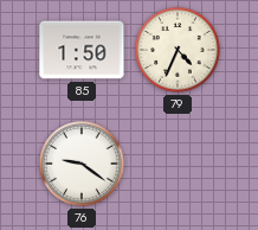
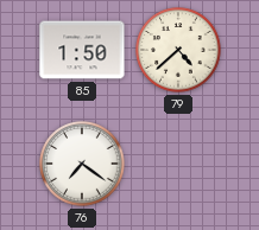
79: 4:34 -> 4:38
76: 9:21 -> 7:21
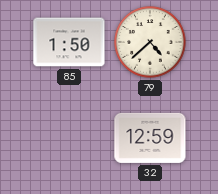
76: 7:21 -> none
32: none -> 12:59
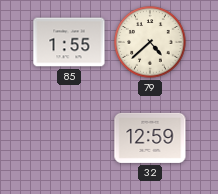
85: 1:50 -> 1:55
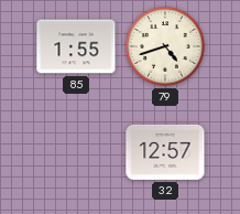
79: 4:38 -> 4:42
32: 12:59 -> 12:57
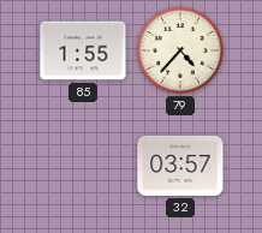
79: 4:42 -> 4:37
32: 12:57 -> 03:57
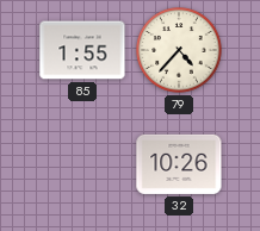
32: 03:57 -> 10:26
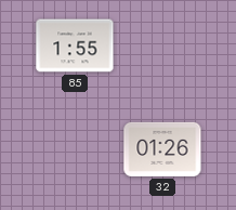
79: 4:37 -> none
32: 10:26 -> 01:26
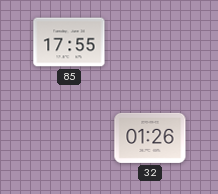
85: 1:55 -> 17:55
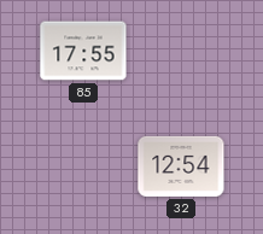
32: 01:26 -> 12:54
